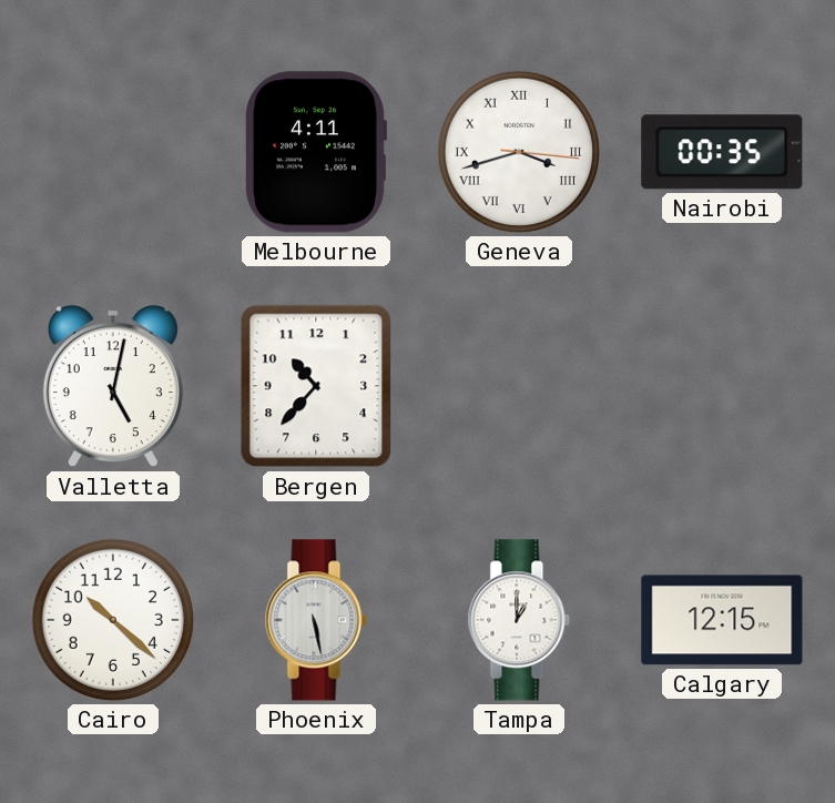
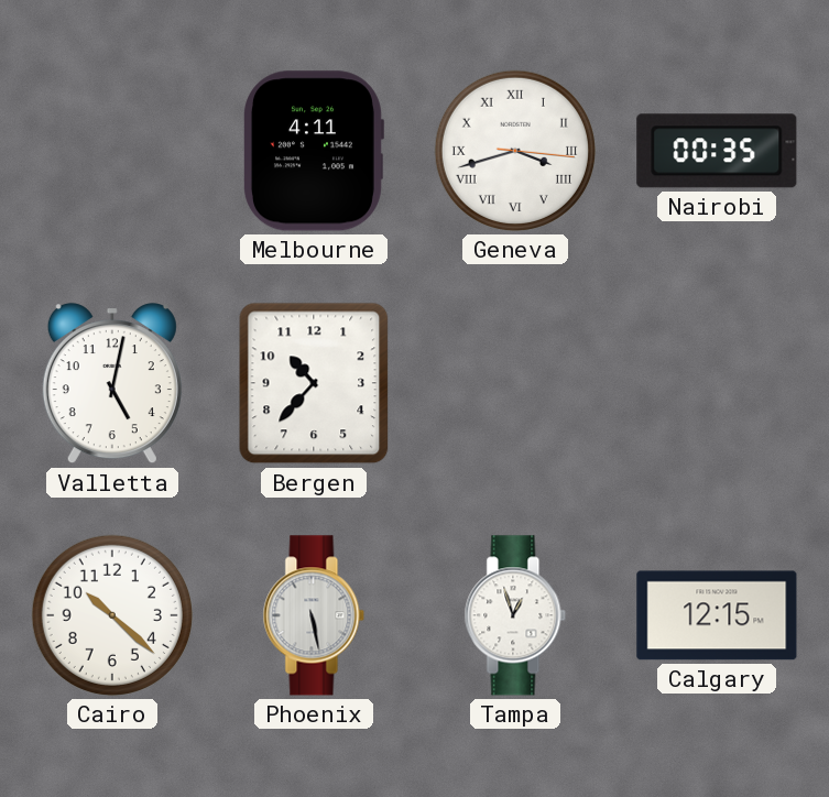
Tampa: 1:00 -> 12:57
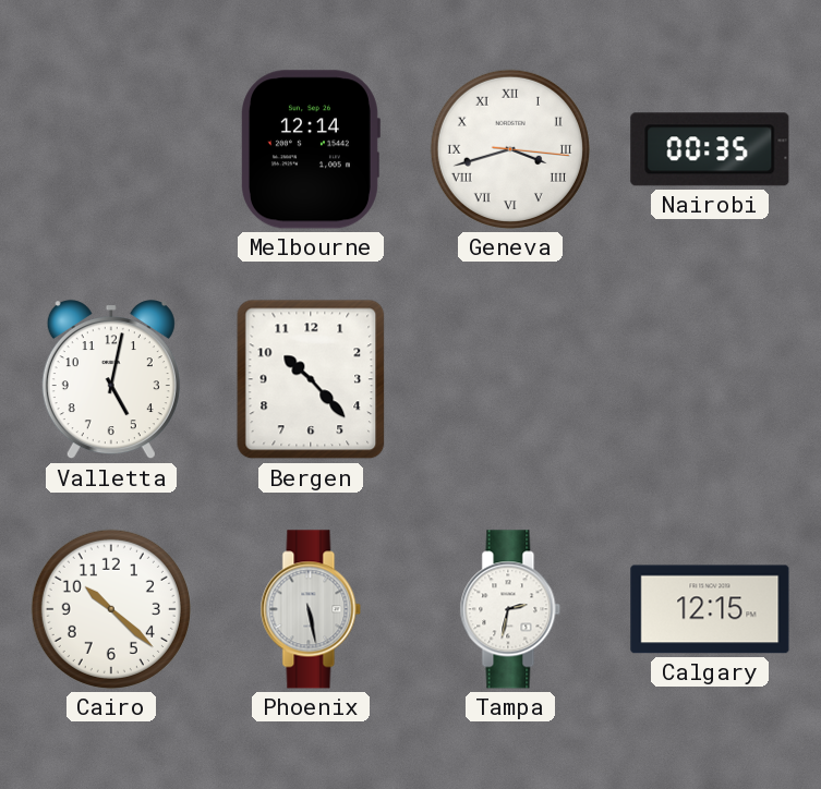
Melbourne: 4:11 -> 12:14
Bergen: 10:37 -> 10:23
Tampa: 12:57 -> 2:32
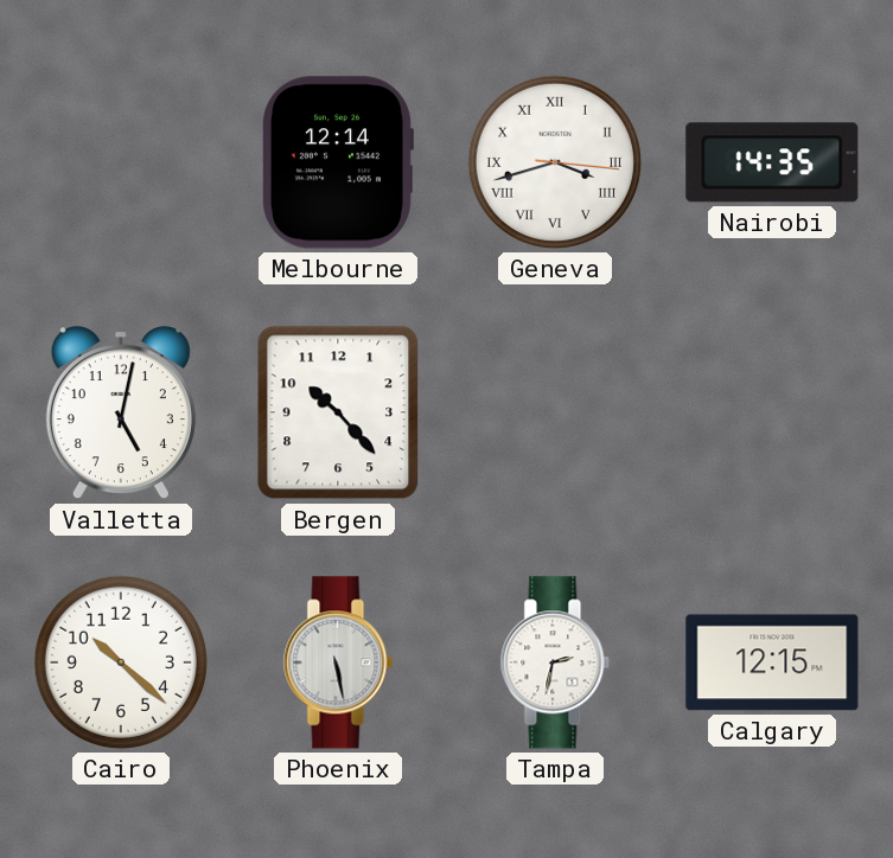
Nairobi: 00:35 -> 14:35
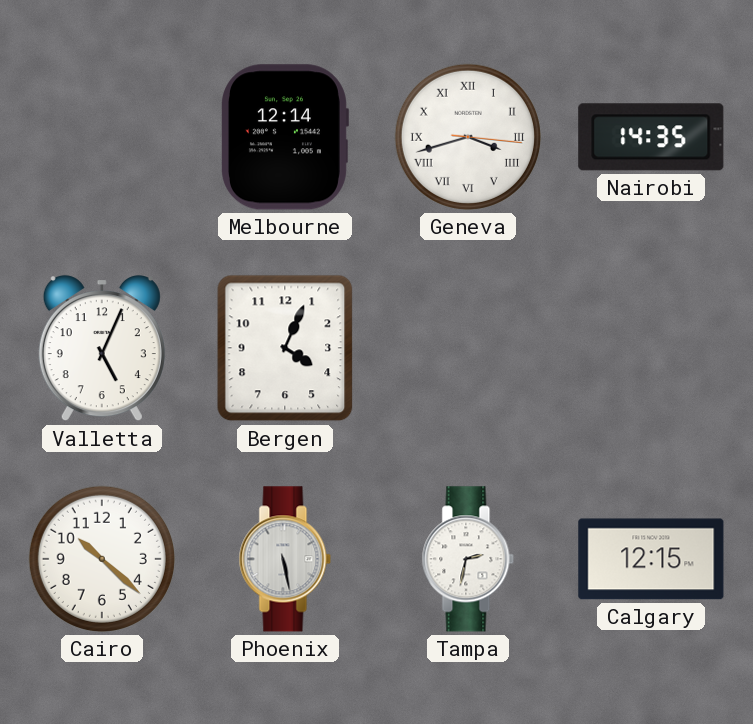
Valletta: 5:02 -> 5:04
Bergen: 10:23 -> 4:04
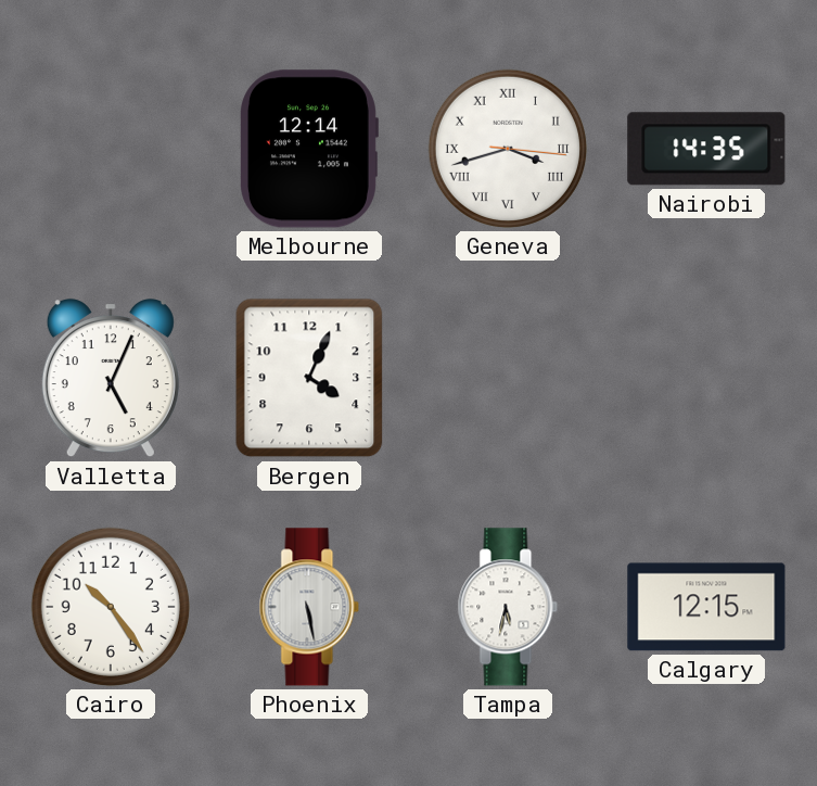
Cairo: 10:22 -> 10:24
Tampa: 2:32 -> 5:32
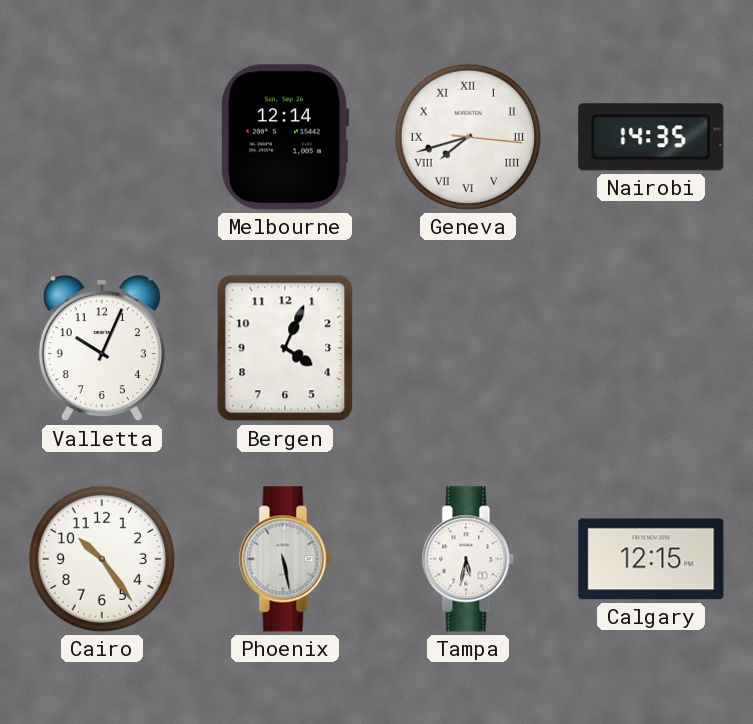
Geneva: 3:42 -> 7:42
Valletta: 5:04 -> 10:04
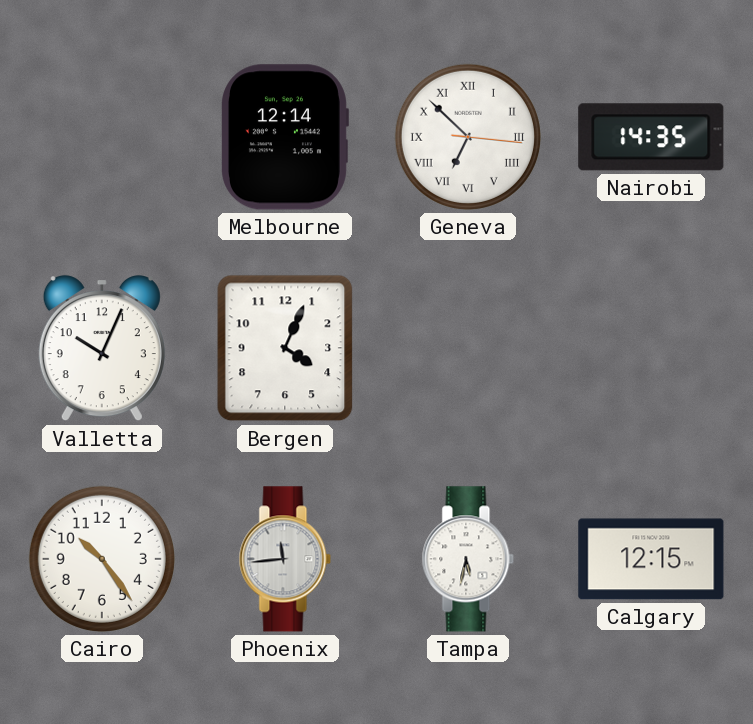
Geneva: 7:42 -> 6:52
Phoenix: 5:28 -> 11:44
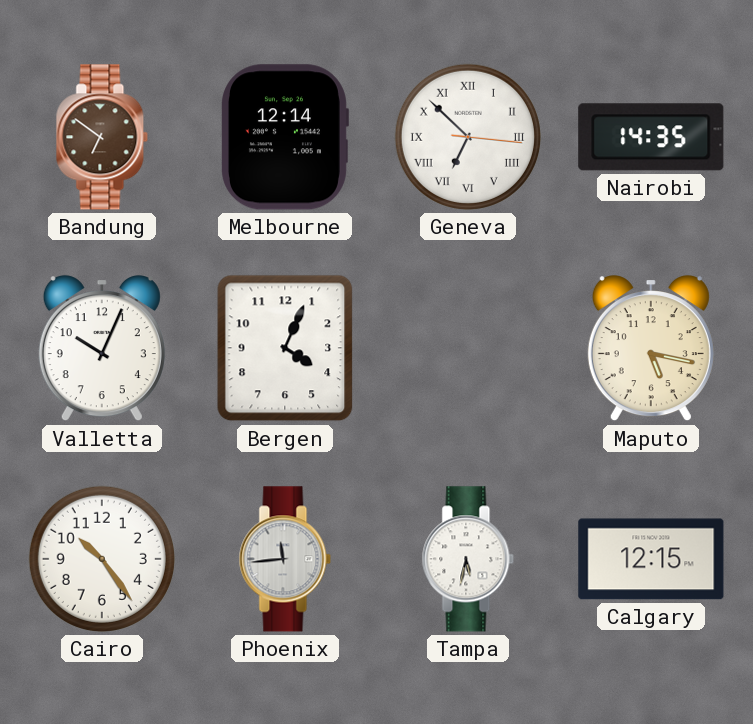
Bandung: none -> 6:51
Maputo: none -> 5:17
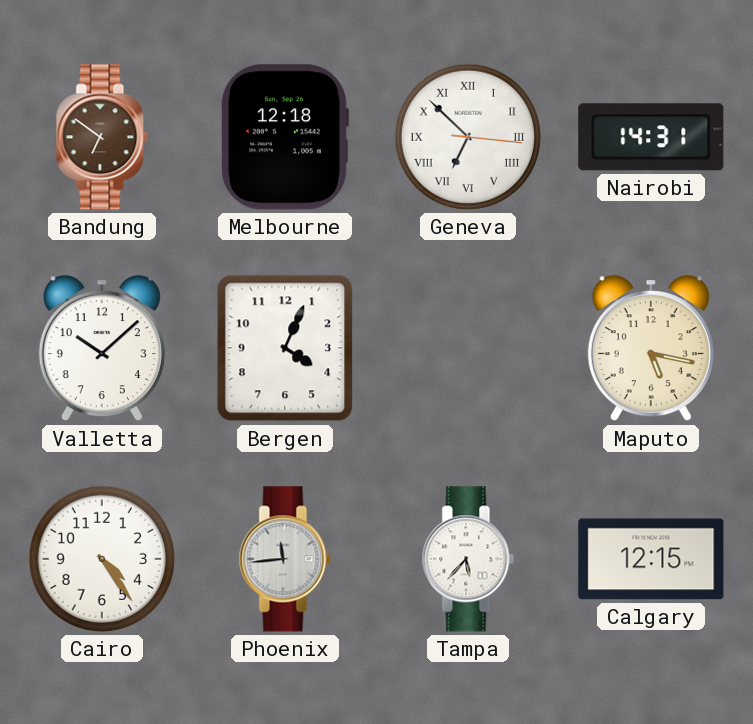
Melbourne: 12:14 -> 12:18
Nairobi: 14:35 -> 14:31
Valletta: 10:04 -> 10:08
Cairo: 10:24 -> 4:24
Tampa: 5:32 -> 5:37
